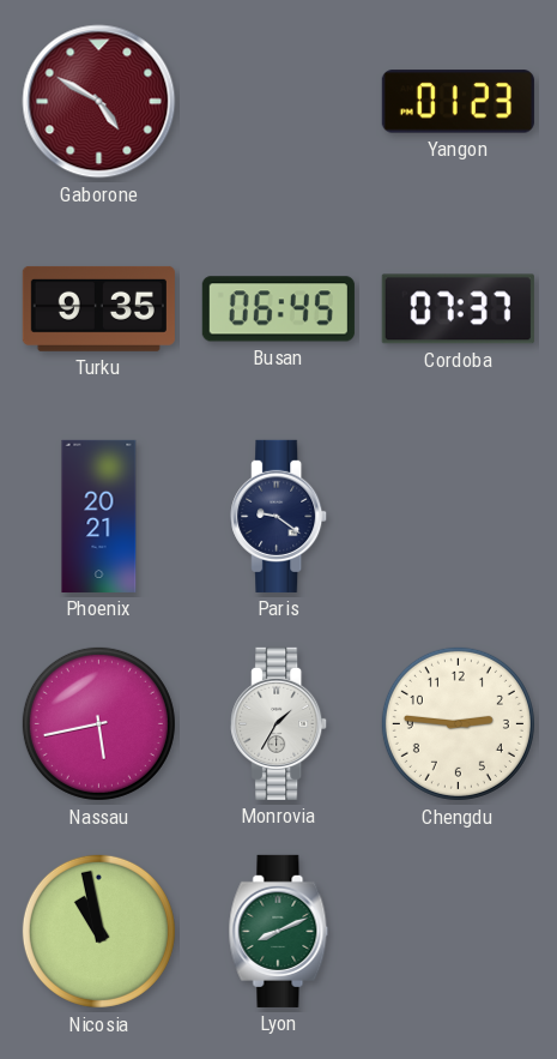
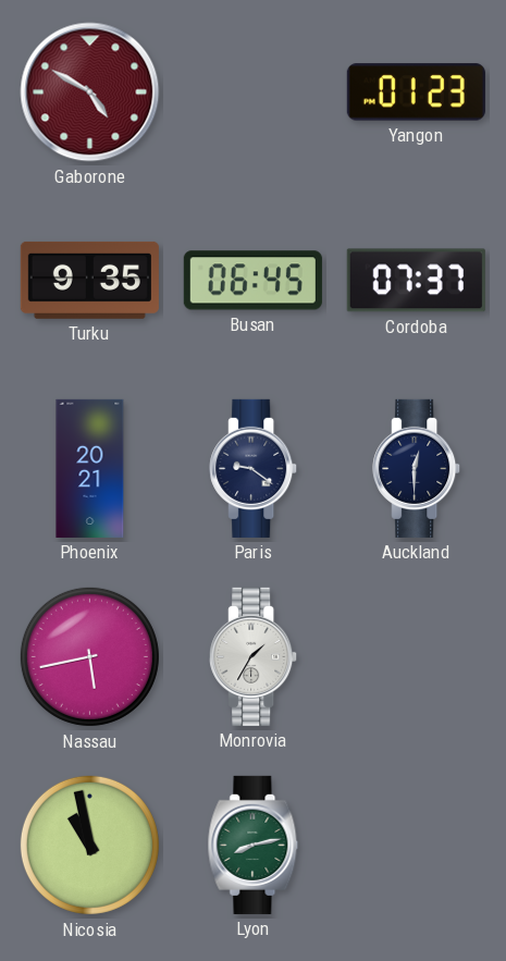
Auckland: none -> 12:30
Chengdu: 2:46 -> none
Lyon: 8:11 -> 8:13
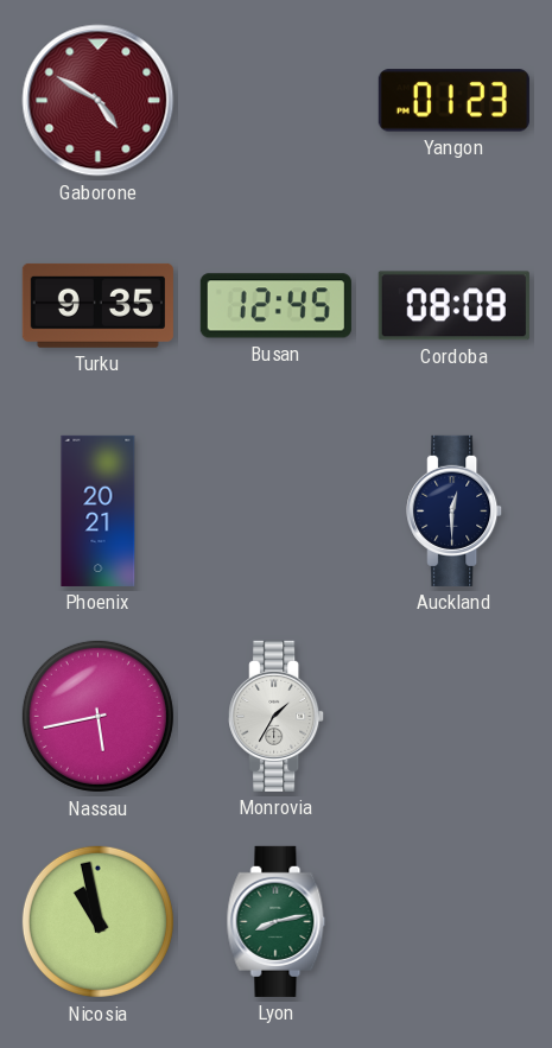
Busan: 06:45 -> 12:45
Cordoba: 07:37 -> 08:08
Paris: 9:21 -> none
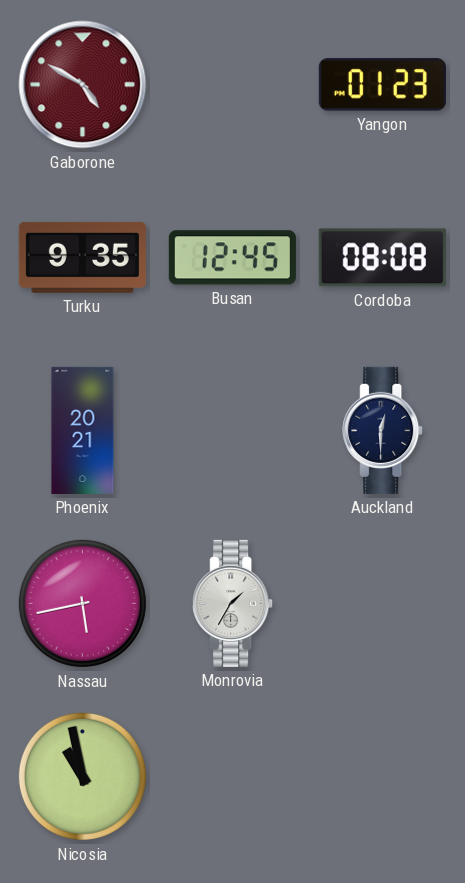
Lyon: 8:13 -> none
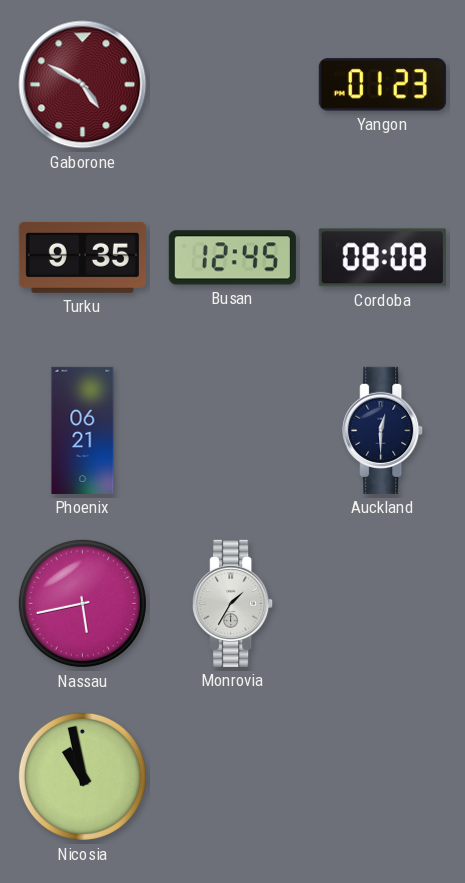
Phoenix: 20:21 -> 06:21
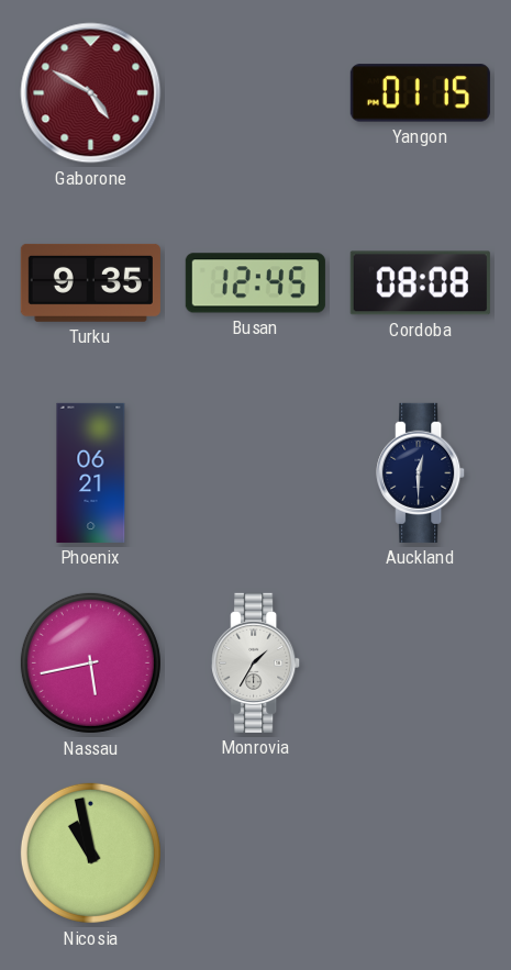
Yangon: 01:23 -> 01:15
